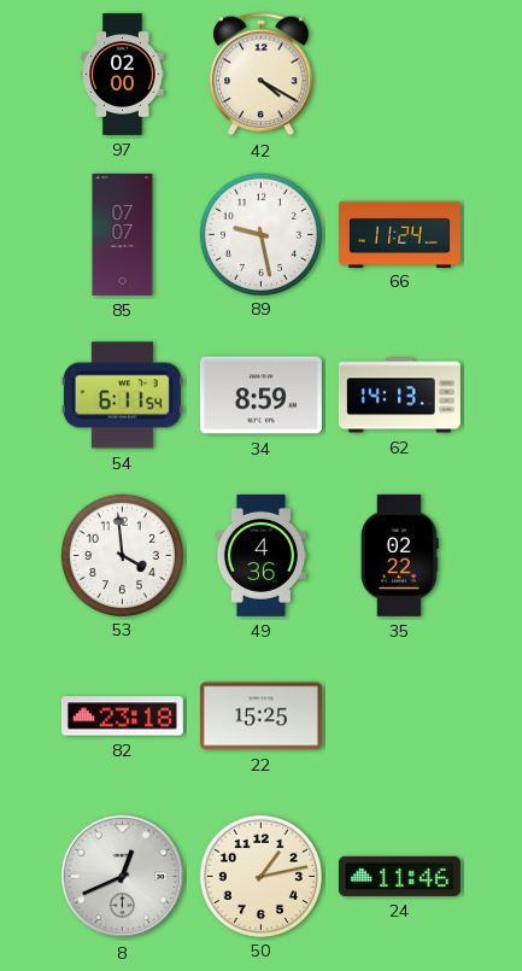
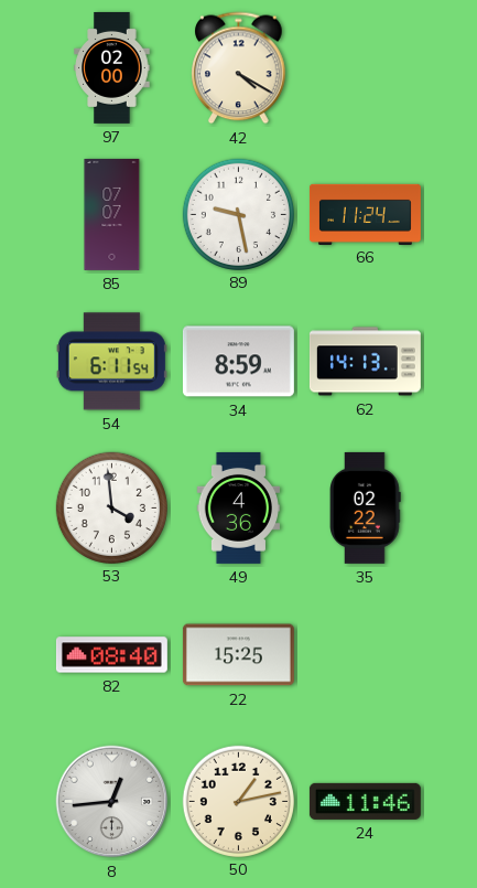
82: 23:18 -> 08:40
8: 12:41 -> 12:44
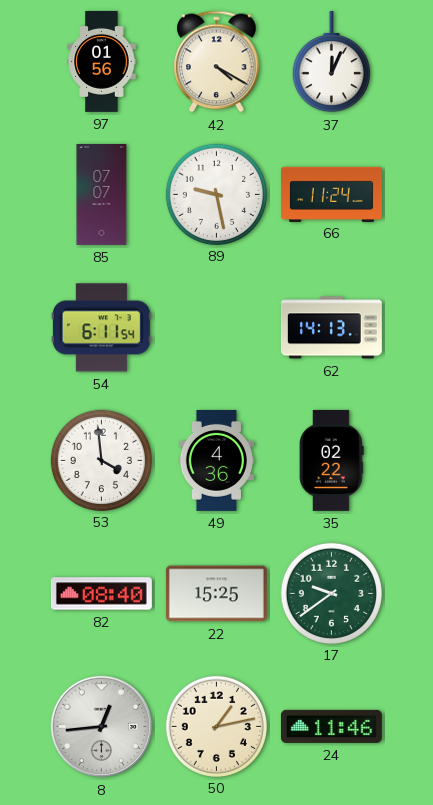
97: 02:00 -> 01:56
37: none -> 12:04
34: 8:59 -> none
17: none -> 9:39
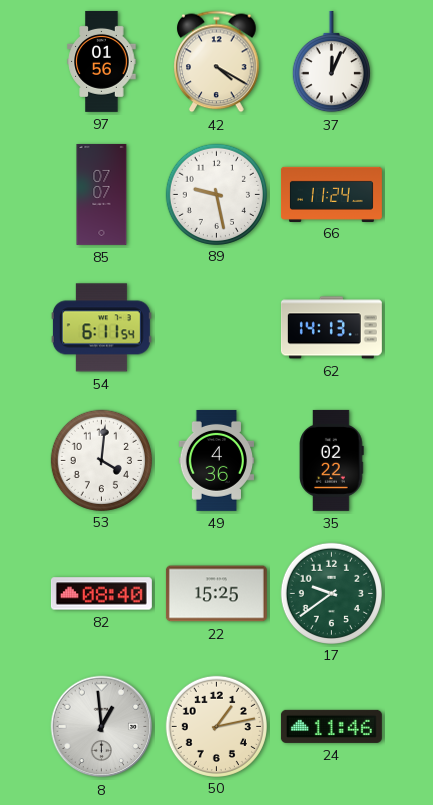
53: 3:59 -> 4:01
8: 12:44 -> 12:59
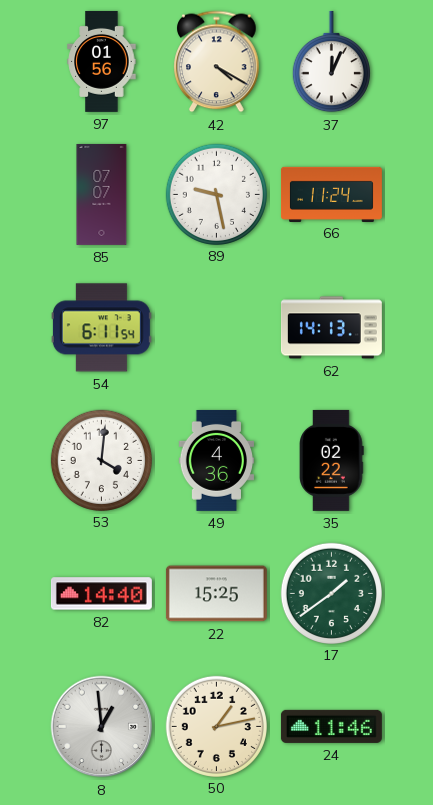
82: 08:40 -> 14:40
17: 9:39 -> 1:39
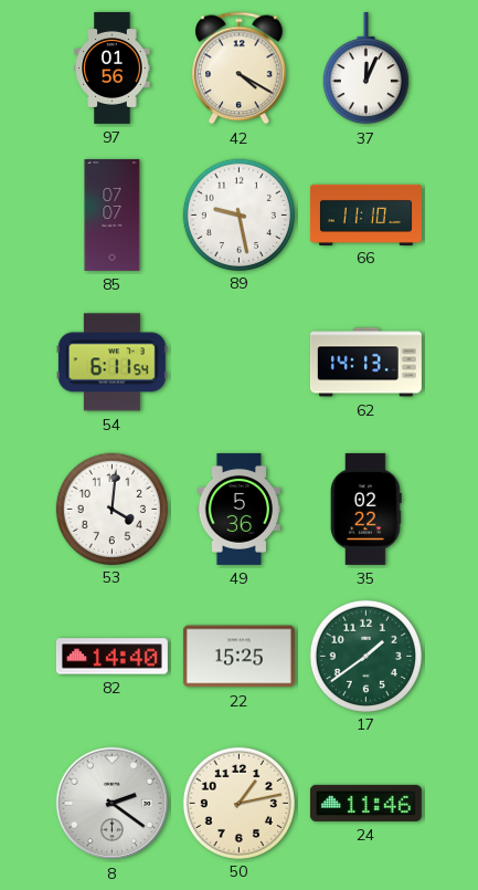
66: 11:24 -> 11:10
49: 4:36 -> 5:36
8: 12:59 -> 2:21
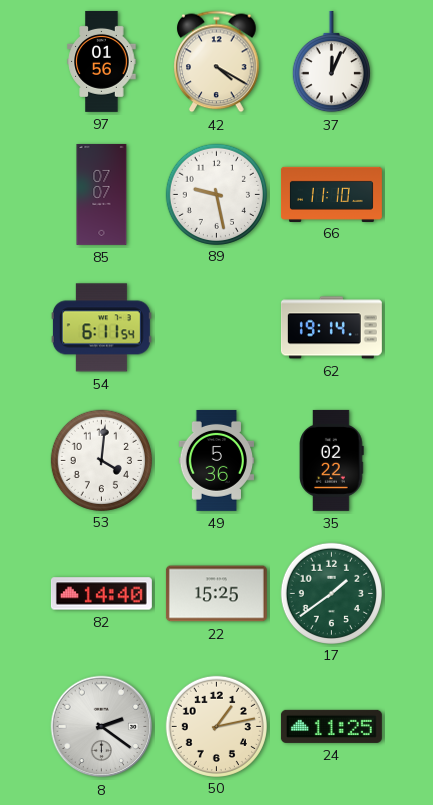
62: 14:13 -> 19:14
24: 11:46 -> 11:25
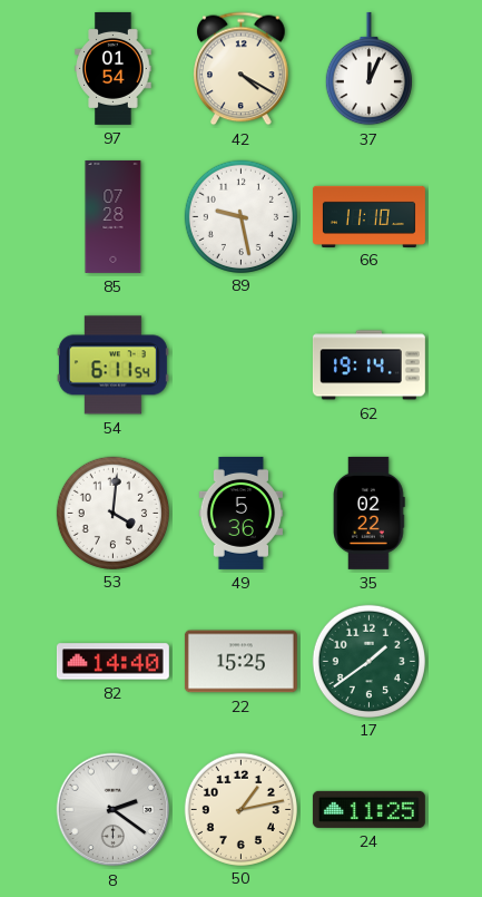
97: 01:56 -> 01:54
85: 07:07 -> 07:28
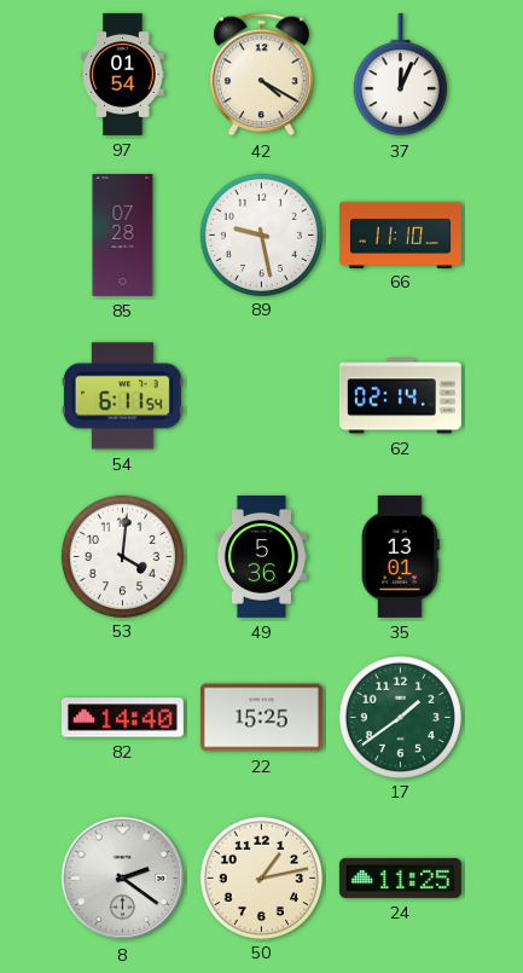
62: 19:14 -> 02:14
35: 02:22 -> 13:01
